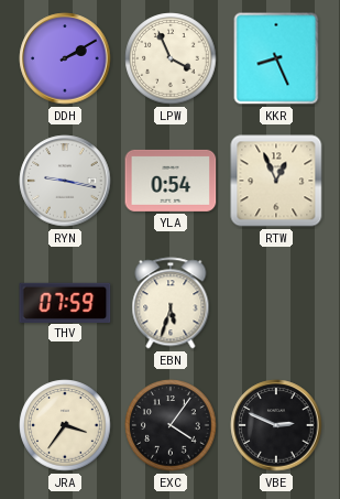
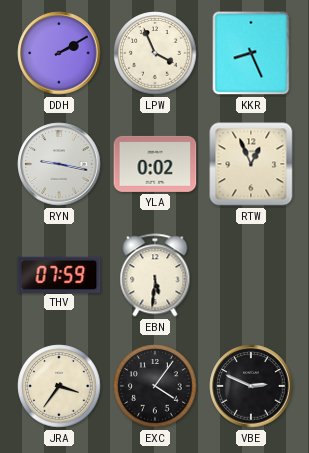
YLA: 0:54 -> 0:02
EBN: 5:33 -> 5:31
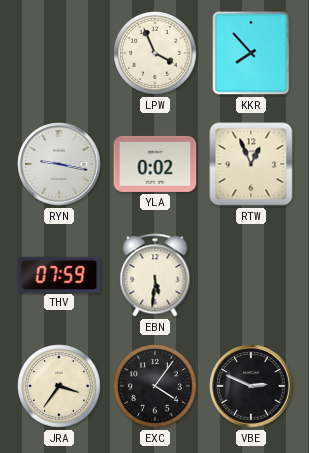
DDH: 2:10 -> none
KKR: 8:26 -> 7:53
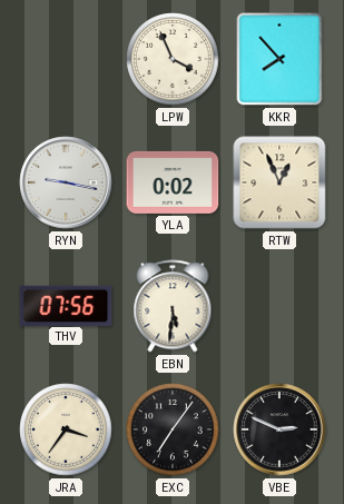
THV: 07:59 -> 07:56
EXC: 4:06 -> 7:06
